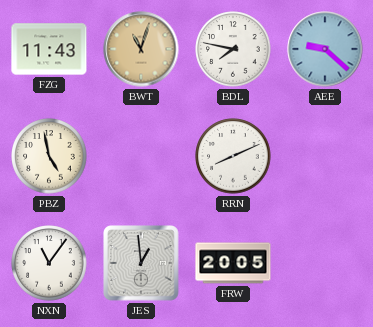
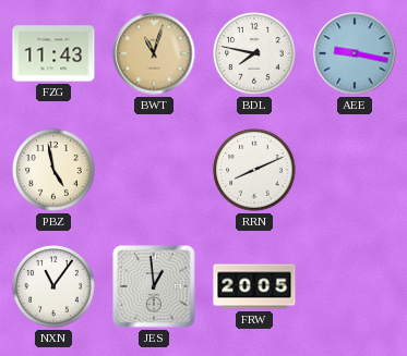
AEE: 9:22 -> 9:17
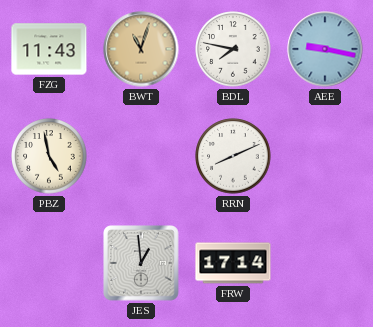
NXN: 11:06 -> none
FRW: 20:05 -> 17:14
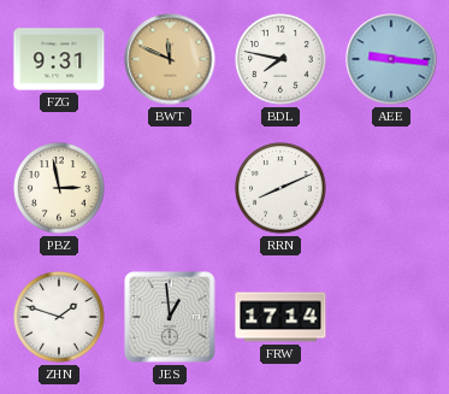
FZG: 11:43 -> 9:31
BWT: 11:03 -> 11:49
AEE: 9:17 -> 9:16
PBZ: 4:58 -> 2:58
ZHN: none -> 1:48
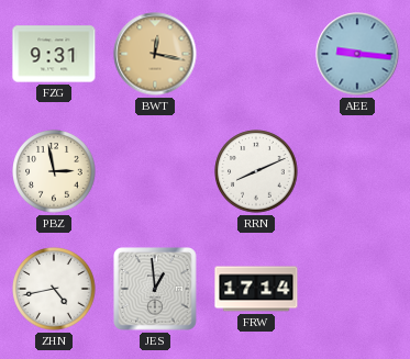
BWT: 11:49 -> 12:17
BDL: 7:47 -> none
ZHN: 1:48 -> 4:43
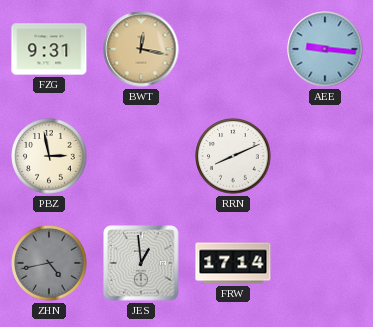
ZHN dial: white -> grey
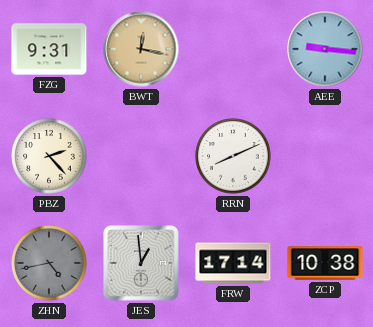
PBZ: 2:58 -> 2:23
ZCP: none -> 10:38
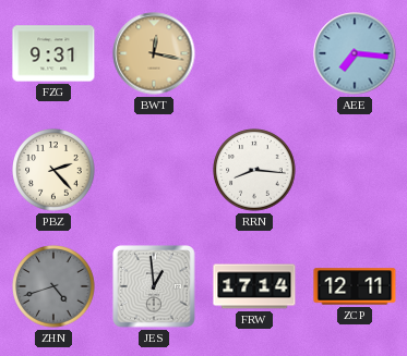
AEE: 9:16 -> 7:16
RRN: 8:11 -> 8:16
ZHN: 4:43 -> 4:42
ZCP: 10:38 -> 12:11
